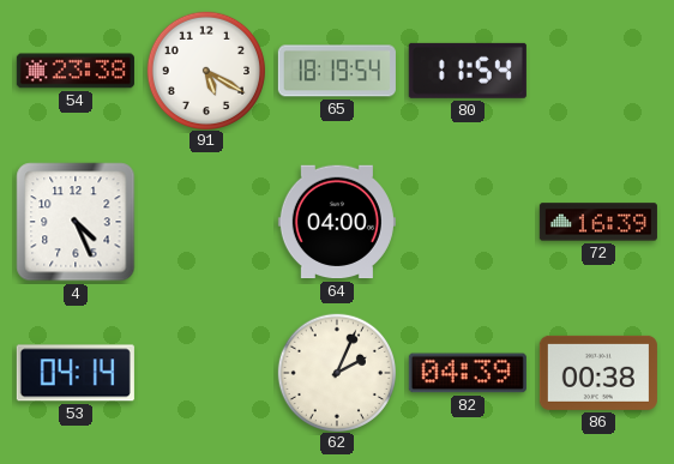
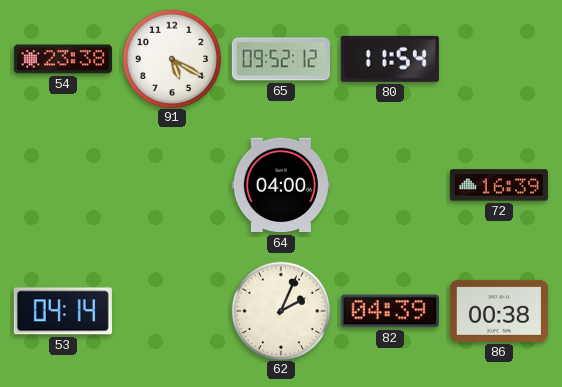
65: 18:19 -> 09:52
4: 4:26 -> none
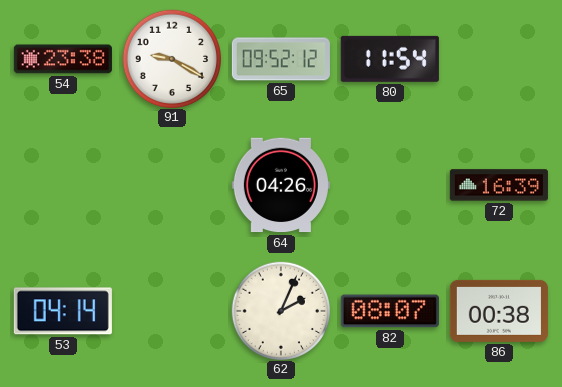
91: 5:20 -> 9:20
64: 04:00 -> 04:26
82: 04:39 -> 08:07
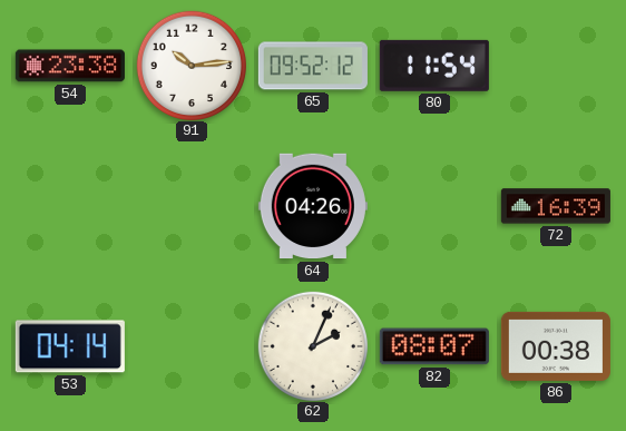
91: 9:20 -> 10:14
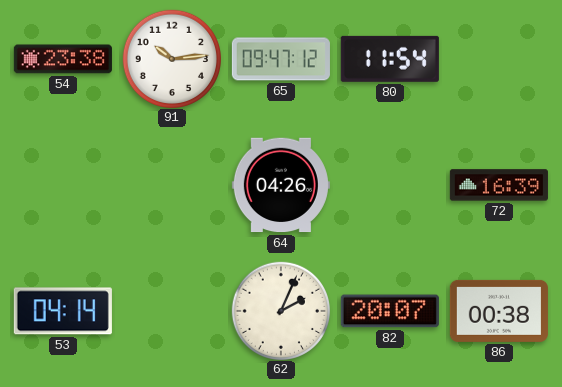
65: 09:52 -> 09:47
82: 08:07 -> 20:07
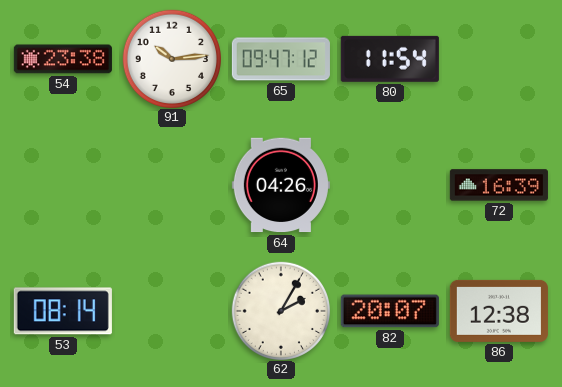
53: 04:14 -> 08:14
62: 2:04 -> 2:05
86: 00:38 -> 12:38
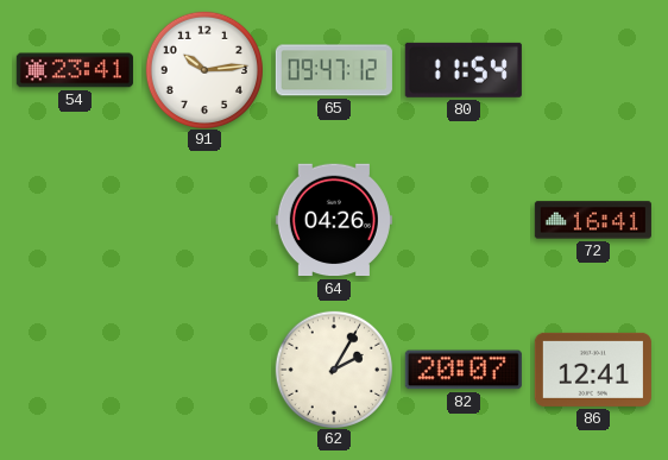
54: 23:38 -> 23:41
72: 16:39 -> 16:41
53: 08:14 -> none
86: 12:38 -> 12:41
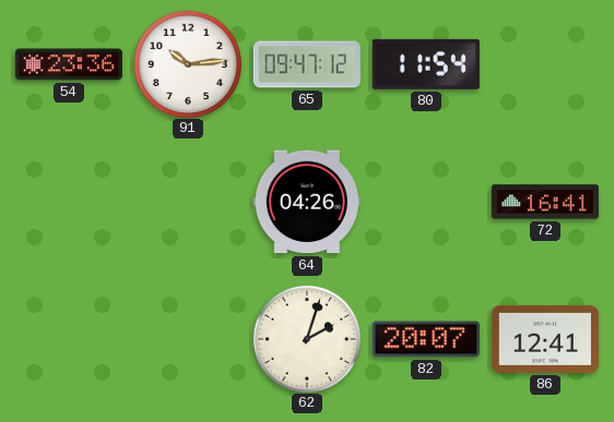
54: 23:41 -> 23:36
62: 2:05 -> 2:03
